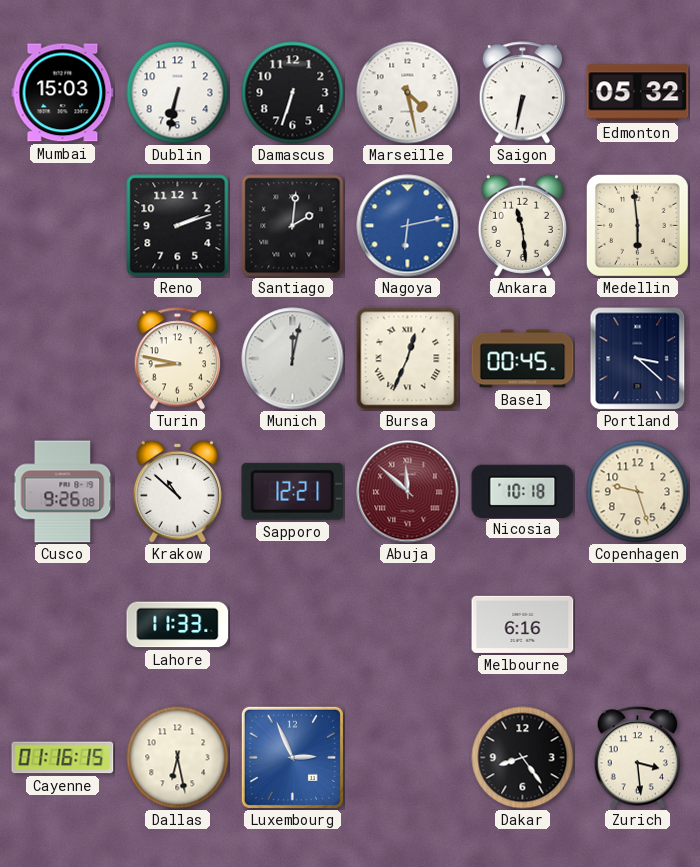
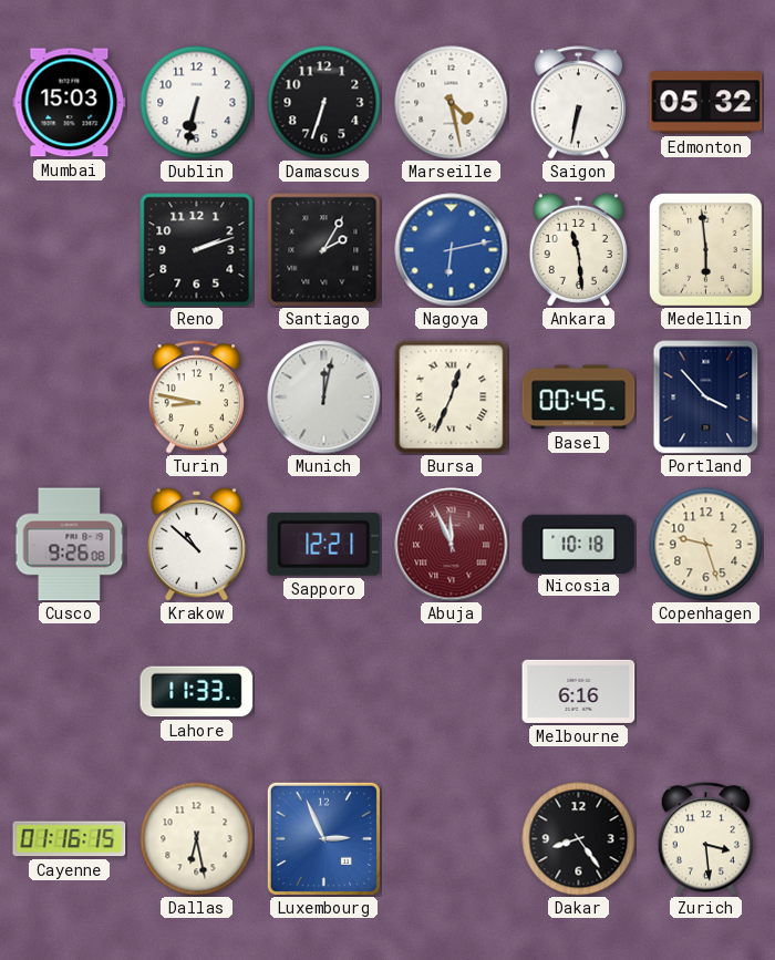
Santiago: 2:01 -> 2:05
Portland: 3:22 -> 3:53
Abuja: 11:52 -> 11:56
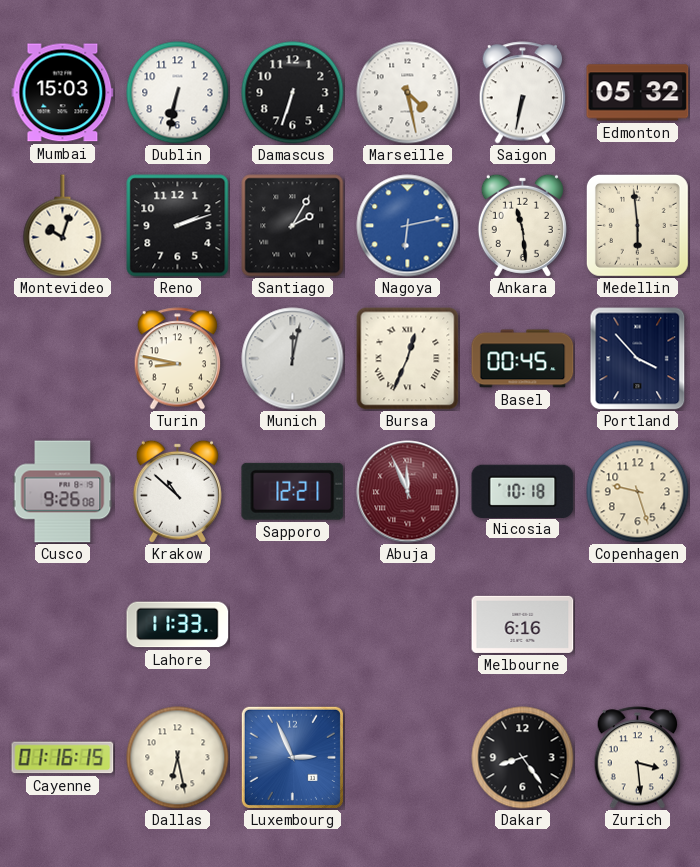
Montevideo: none -> 10:03
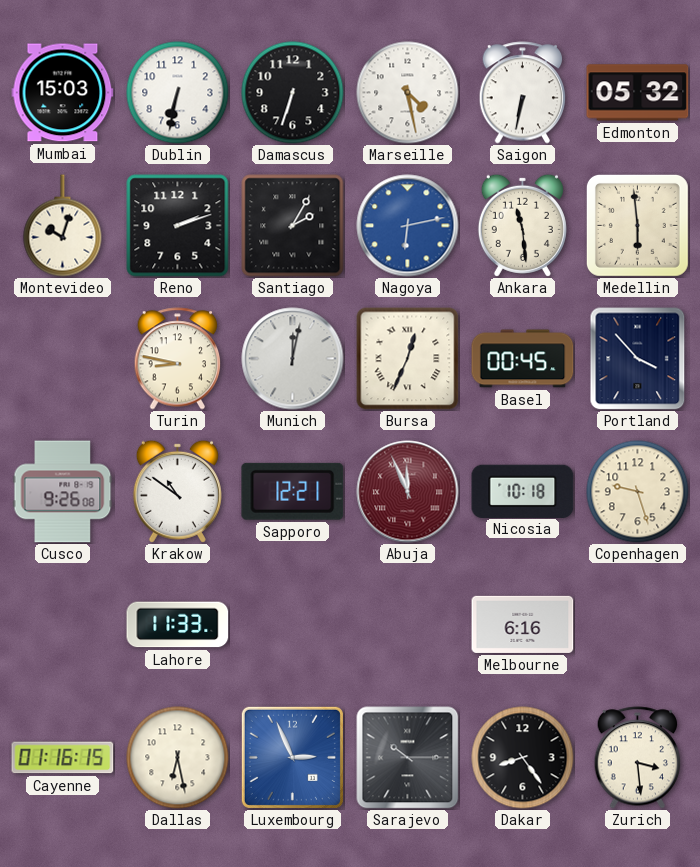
Krakow: 10:52 -> 10:51
Sarajevo: none -> 10:15
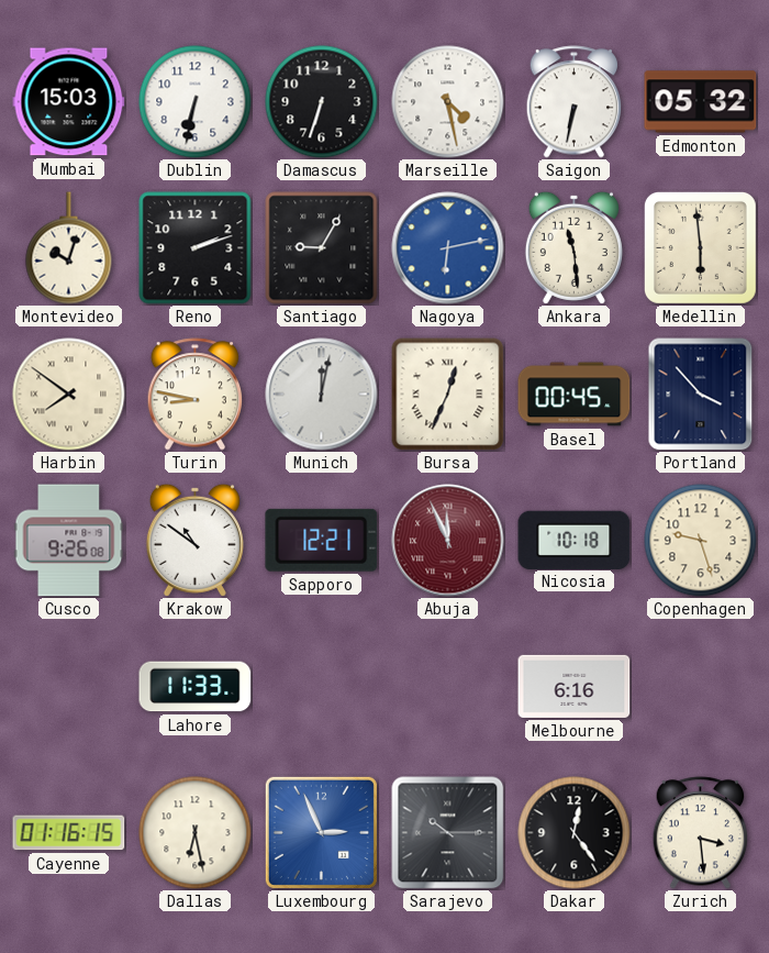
Santiago: 2:05 -> 9:05
Harbin: none -> 7:51
Dakar: 8:24 -> 12:24
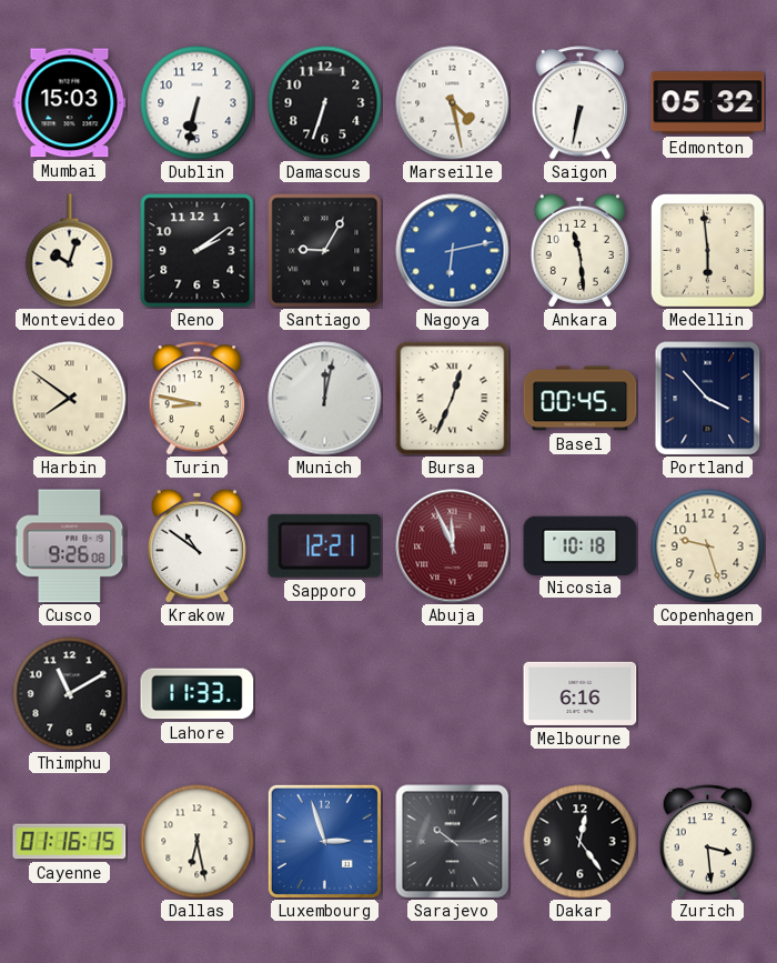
Reno: 2:12 -> 2:09
Thimphu: none -> 11:10
Luxembourg: 2:56 -> 2:57
